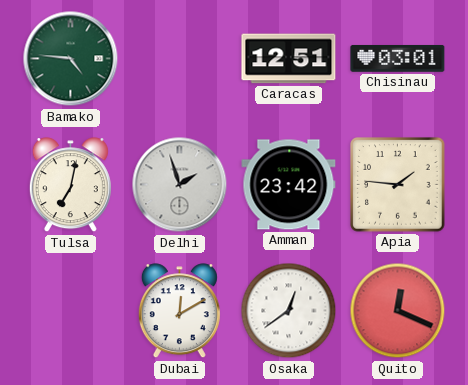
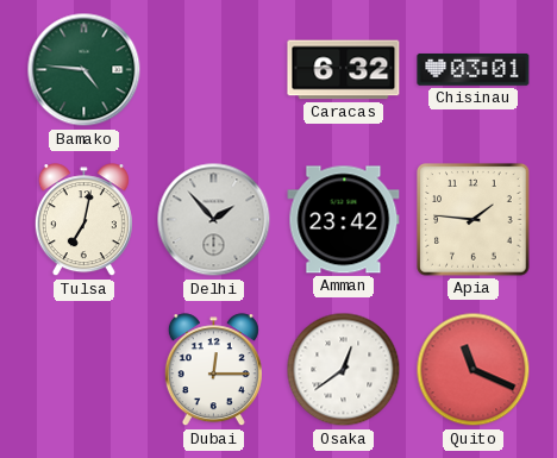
Caracas: 12:51 -> 6:32
Delhi: 1:57 -> 1:53
Dubai: 12:10 -> 12:15
Quito: 12:19 -> 11:19
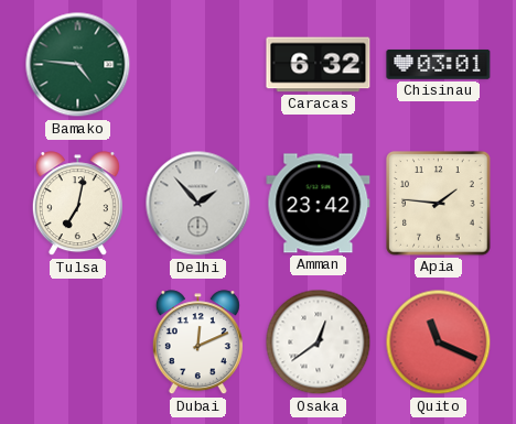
Dubai: 12:15 -> 12:11
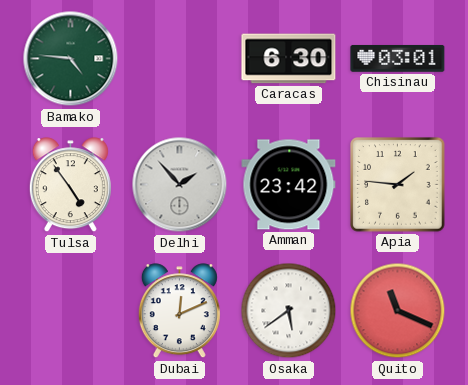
Caracas: 6:32 -> 6:30
Tulsa: 7:02 -> 4:54
Osaka: 12:39 -> 5:39
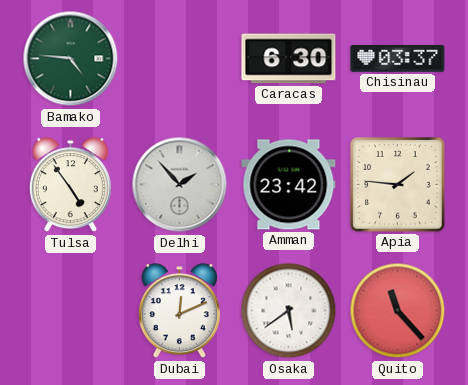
Chisinau: 03:01 -> 03:37
Quito: 11:19 -> 11:23
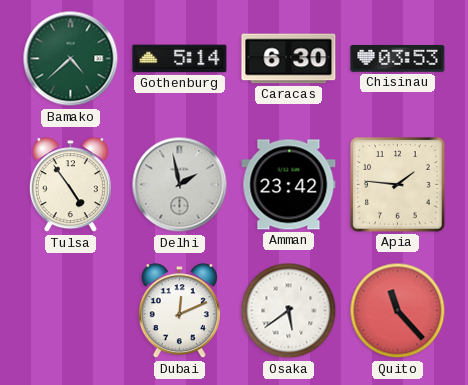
Bamako: 4:46 -> 4:38
Gothenburg: none -> 5:14
Chisinau: 03:37 -> 03:53
Delhi: 1:53 -> 1:58
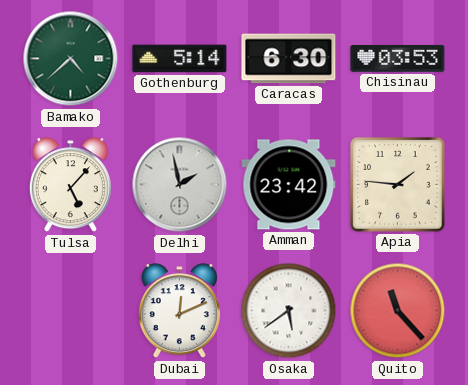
Tulsa: 4:54 -> 5:07
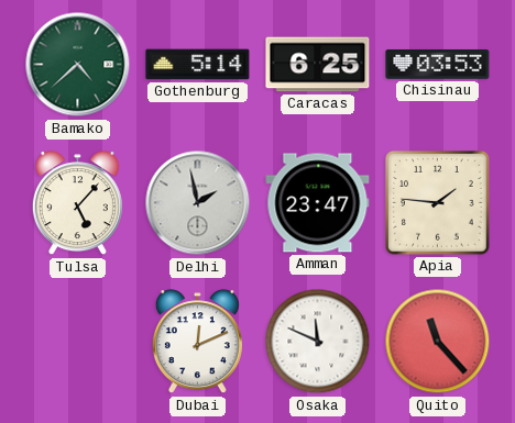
Caracas: 6:30 -> 6:25
Amman: 23:42 -> 23:47
Osaka: 5:39 -> 11:49
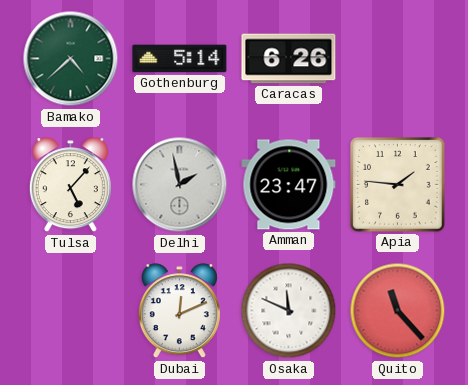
Caracas: 6:25 -> 6:26
Chisinau: 03:53 -> none
